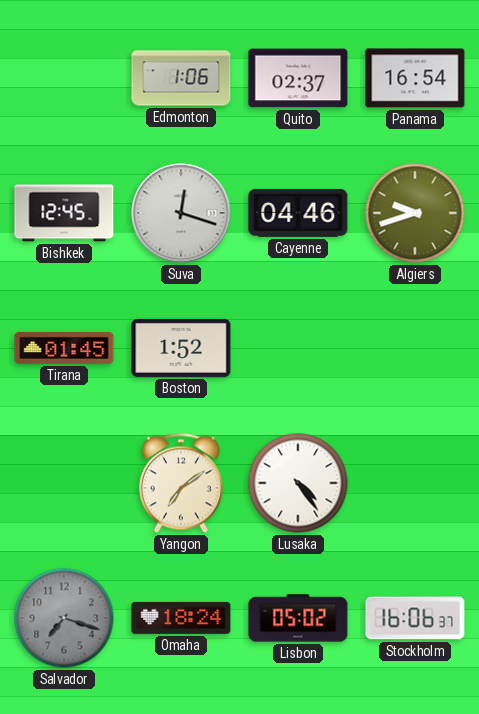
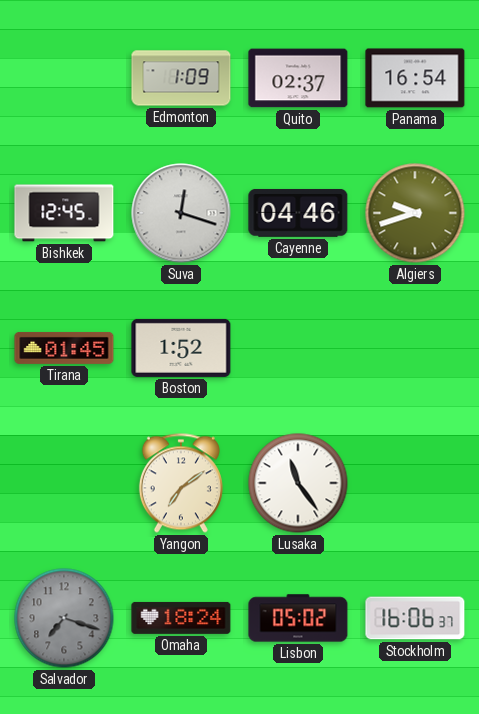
Edmonton: 1:06 -> 1:09
Lusaka: 4:24 -> 11:24
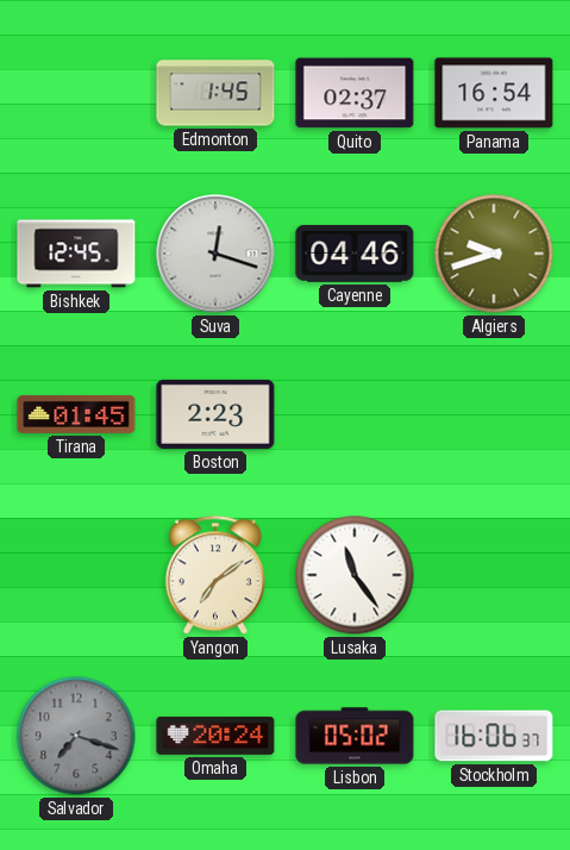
Edmonton: 1:09 -> 1:45
Boston: 1:52 -> 2:23
Omaha: 18:24 -> 20:24
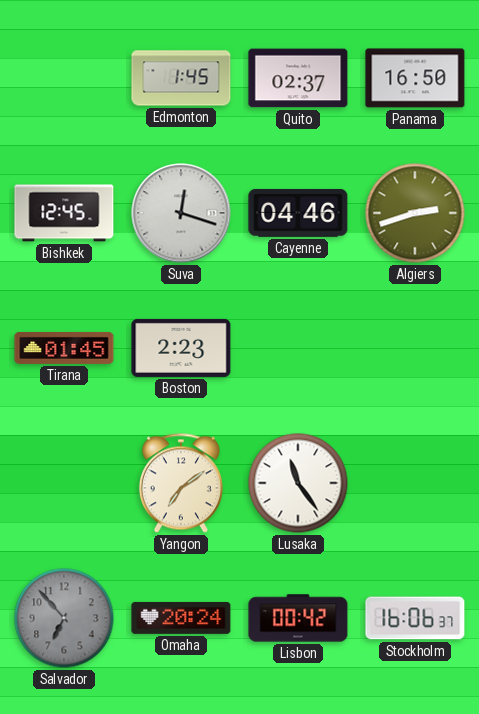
Panama: 16:54 -> 16:50
Algiers: 9:42 -> 2:42
Salvador: 7:18 -> 6:53
Lisbon: 05:02 -> 00:42
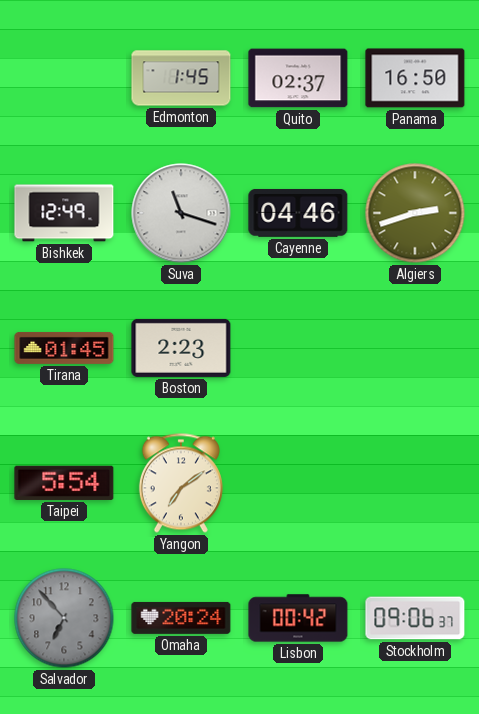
Bishkek: 12:45 -> 12:49
Suva: 12:18 -> 11:18
Taipei: none -> 5:54
Lusaka: 11:24 -> none
Stockholm: 16:06 -> 09:06
